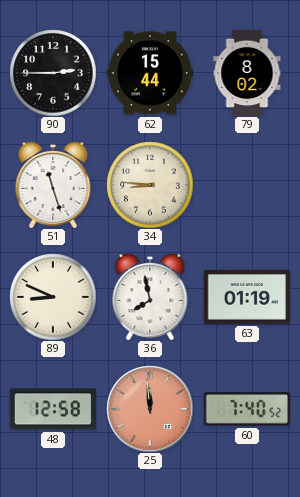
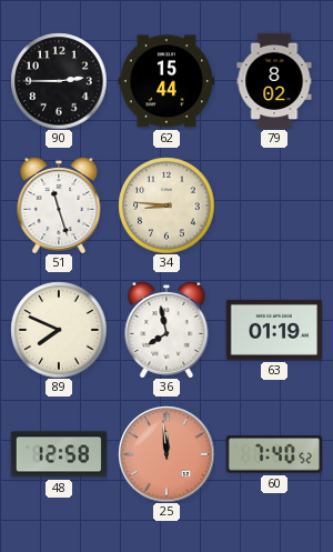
89: 8:49 -> 7:49
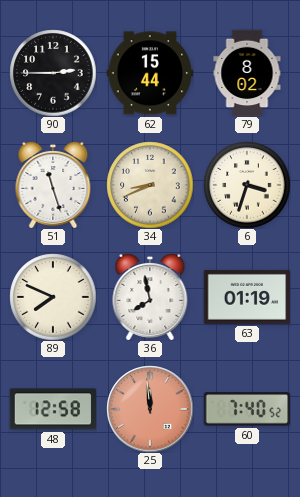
34: 8:46 -> 8:41
6: none -> 3:33
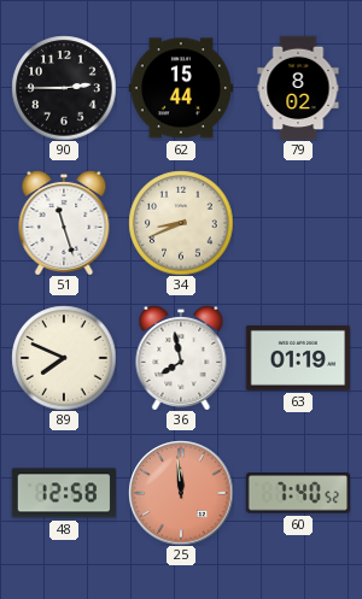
6: 3:33 -> none
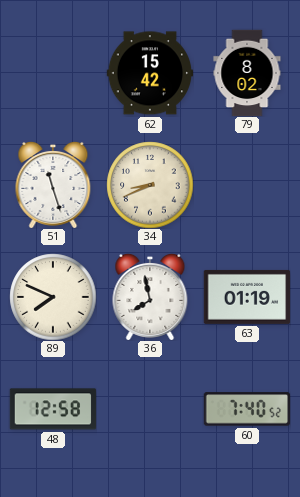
90: 2:45 -> none
62: 15:44 -> 15:42
25: 11:59 -> none
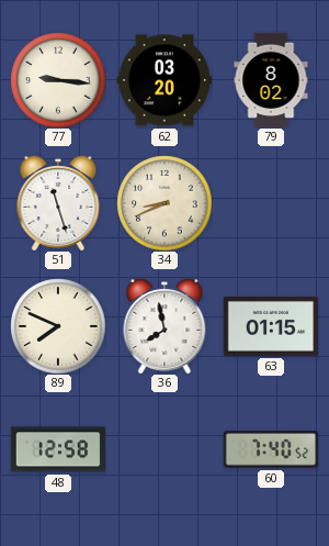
77: none -> 9:16
62: 15:42 -> 03:20
63: 01:19 -> 01:15
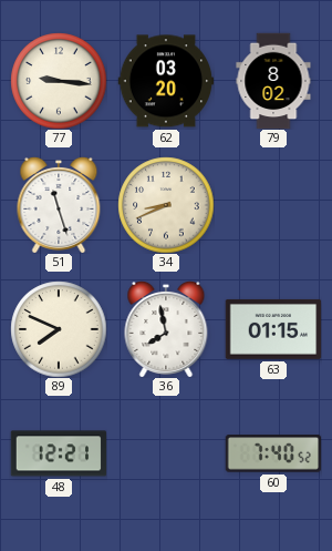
48: 12:58 -> 12:21
